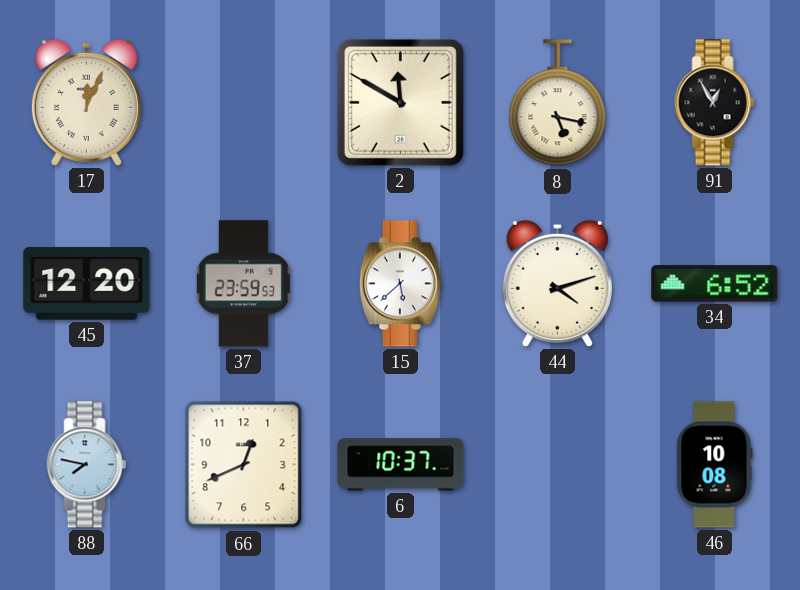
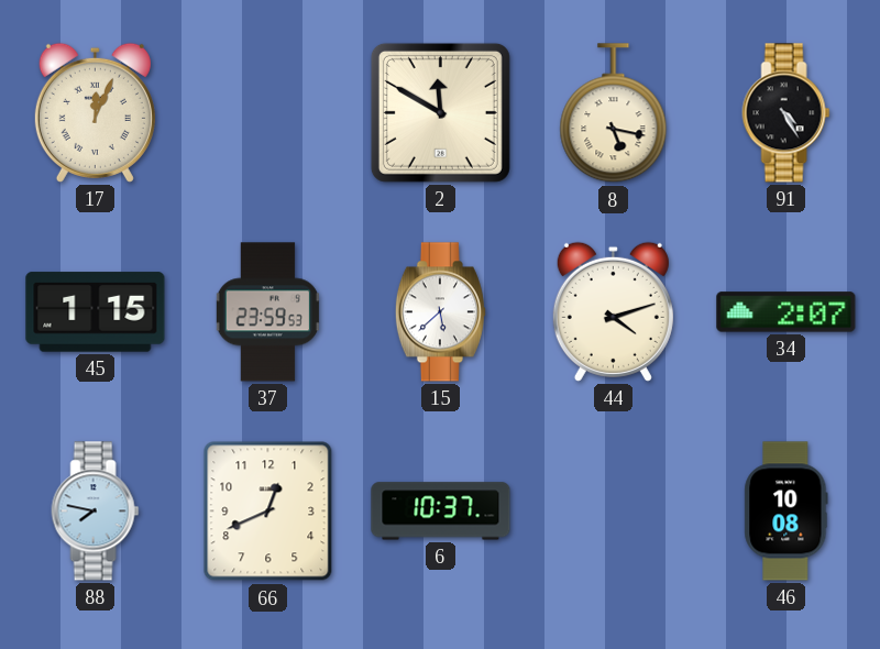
91: 12:55 -> 4:25
45: 12:20 -> 1:15
34: 6:52 -> 2:07
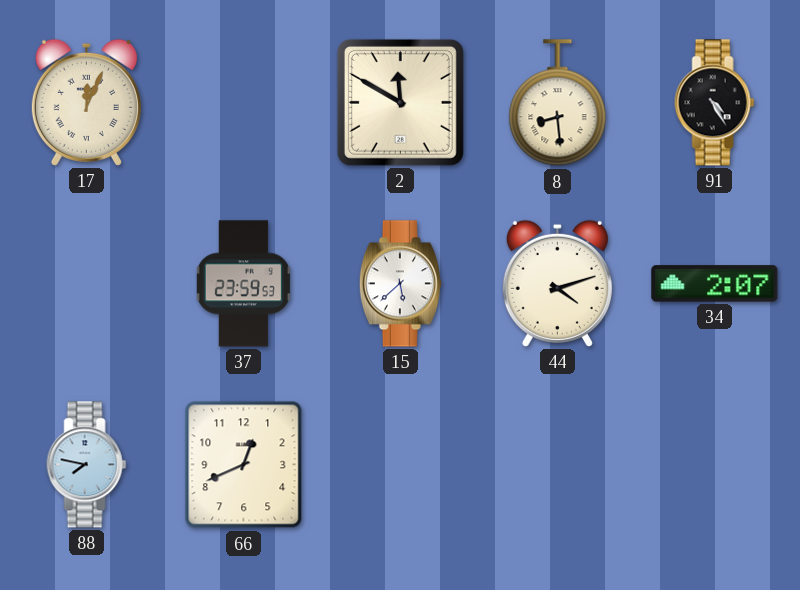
8: 5:17 -> 8:29
45: 1:15 -> none
6: 10:37 -> none
46: 10:08 -> none
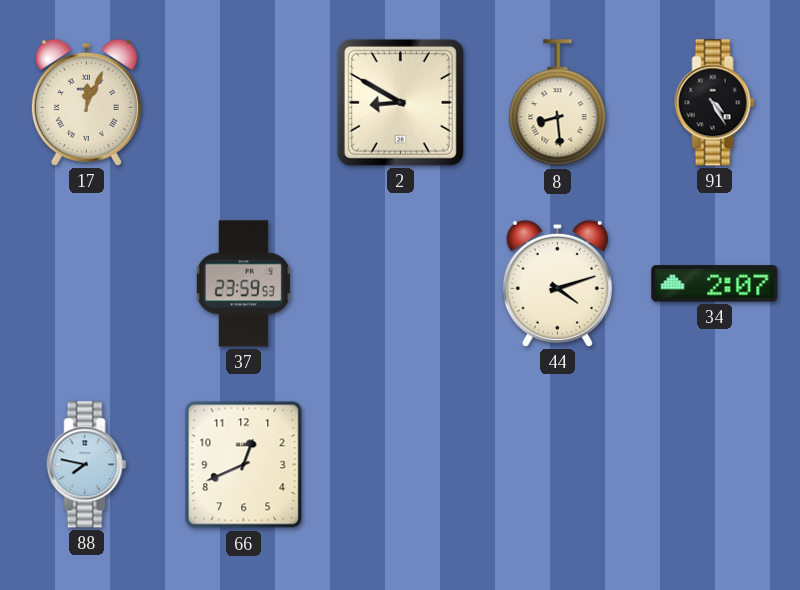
2: 11:50 -> 8:50
15: 5:38 -> none
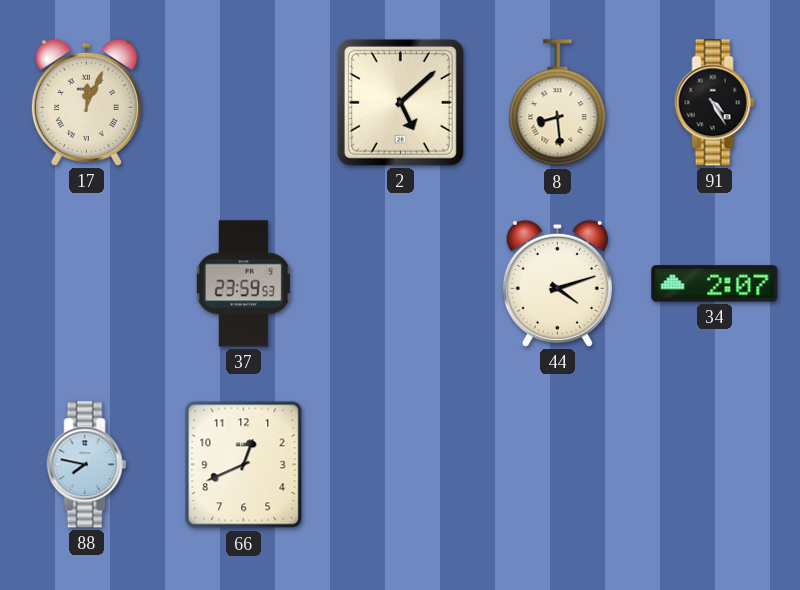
2: 8:50 -> 5:08
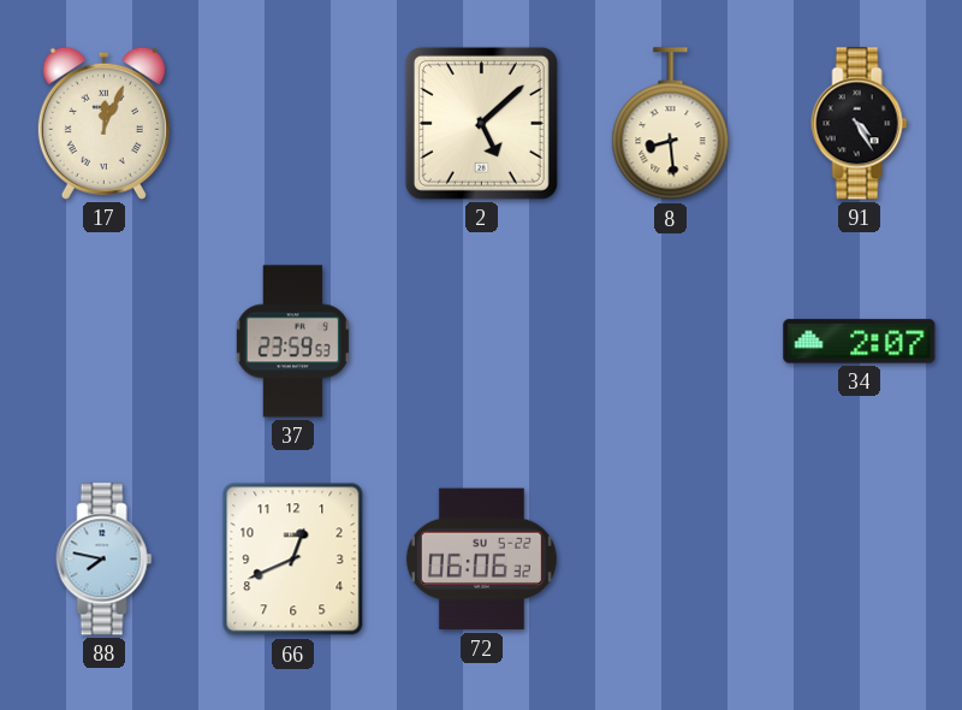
44: 4:12 -> none
72: none -> 06:06
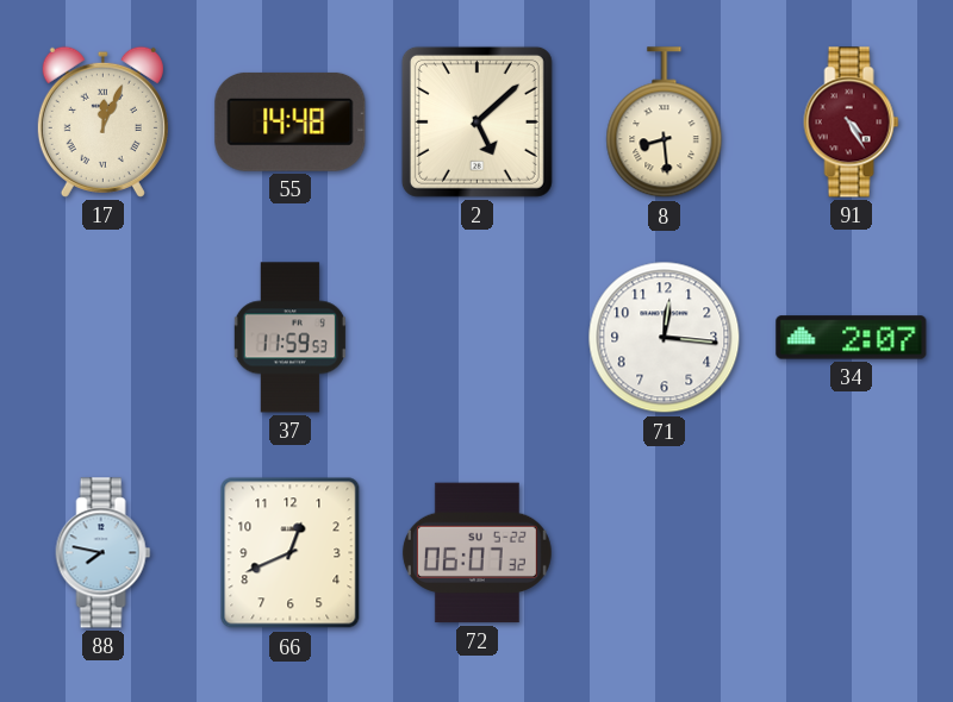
55: none -> 14:48
91 dial: black -> burgundy
37: 23:59 -> 11:59
71: none -> 12:16
72: 06:06 -> 06:07
